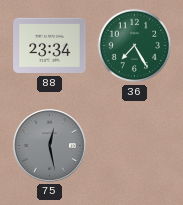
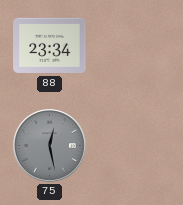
36: 7:25 -> none
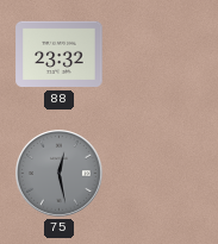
88: 23:34 -> 23:32
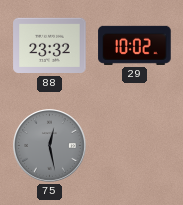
29: none -> 10:02
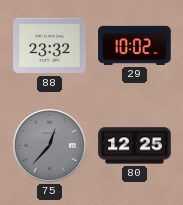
75: 12:28 -> 12:37
80: none -> 12:25
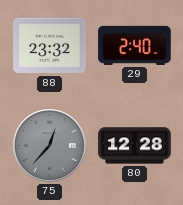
29: 10:02 -> 2:40
80: 12:25 -> 12:28
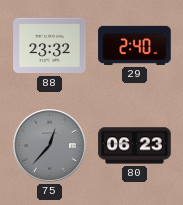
80: 12:28 -> 06:23
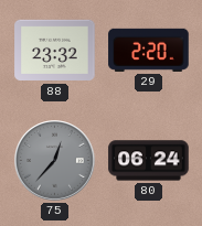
29: 2:40 -> 2:20
80: 06:23 -> 06:24
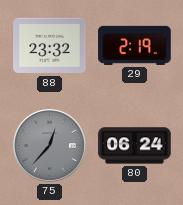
29: 2:20 -> 2:19
